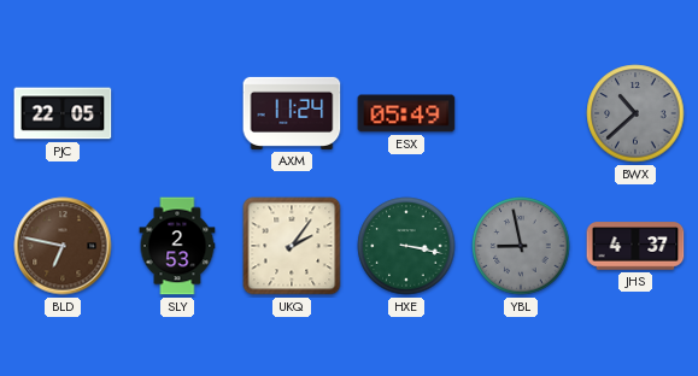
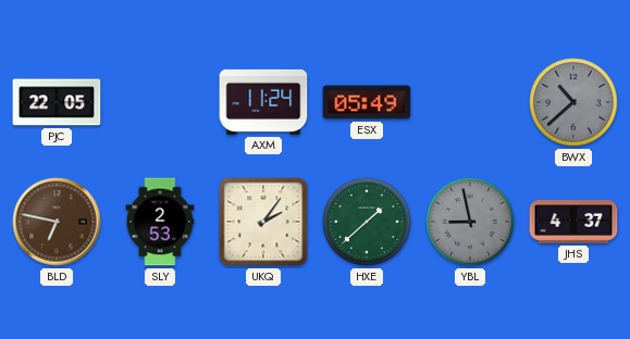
HXE: 3:17 -> 1:38
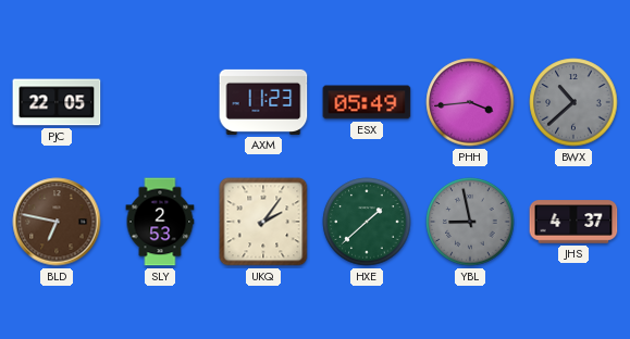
AXM: 11:24 -> 11:23
PHH: none -> 3:44
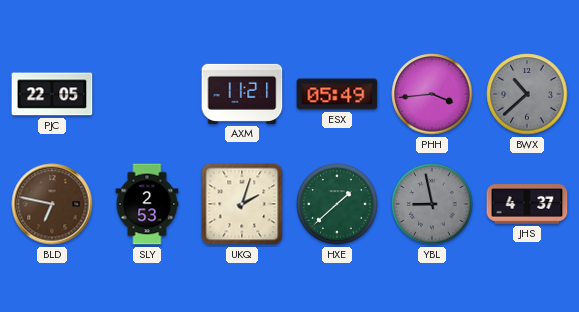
AXM: 11:23 -> 11:21
UKQ: 2:06 -> 2:03
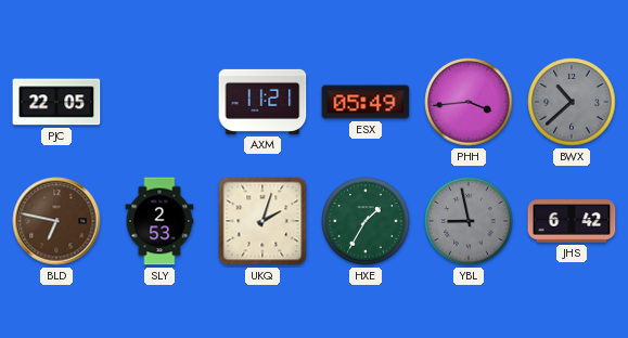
HXE: 1:38 -> 1:35
JHS: 4:37 -> 6:42
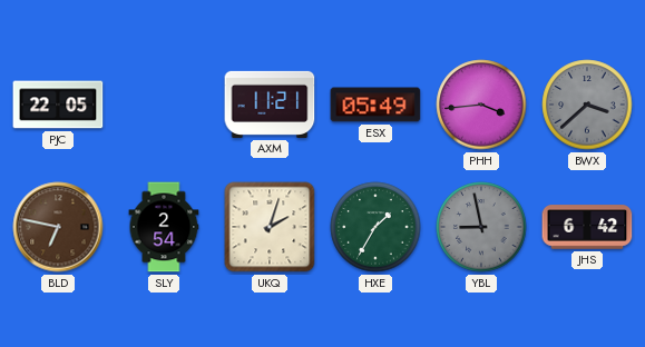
BWX: 10:38 -> 3:38
SLY: 2:53 -> 2:54
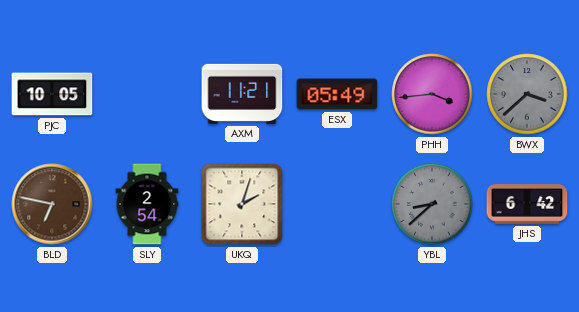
PJC: 22:05 -> 10:05
HXE: 1:35 -> none
YBL: 8:58 -> 8:38
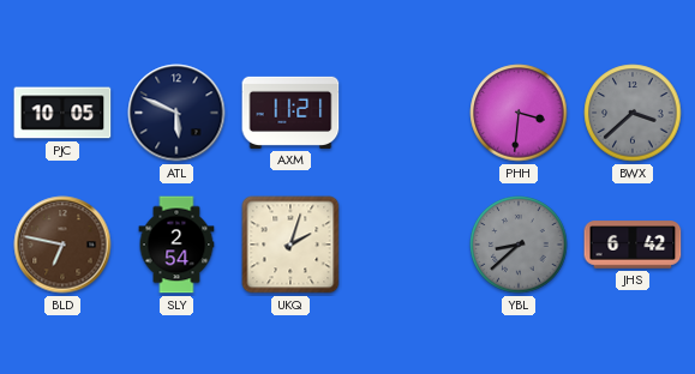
ATL: none -> 5:49
ESX: 05:49 -> none
PHH: 3:44 -> 3:31
